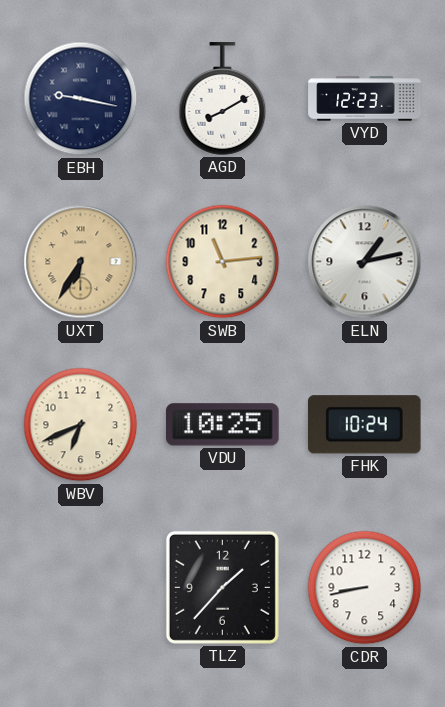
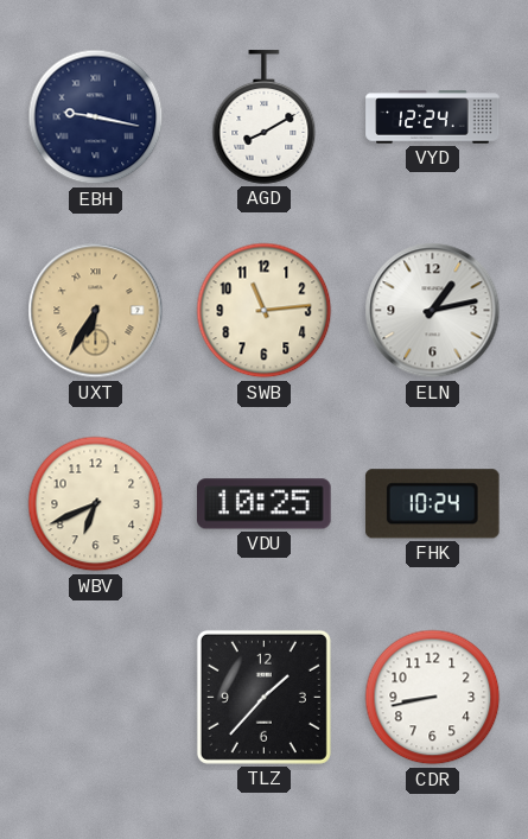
VYD: 12:23 -> 12:24
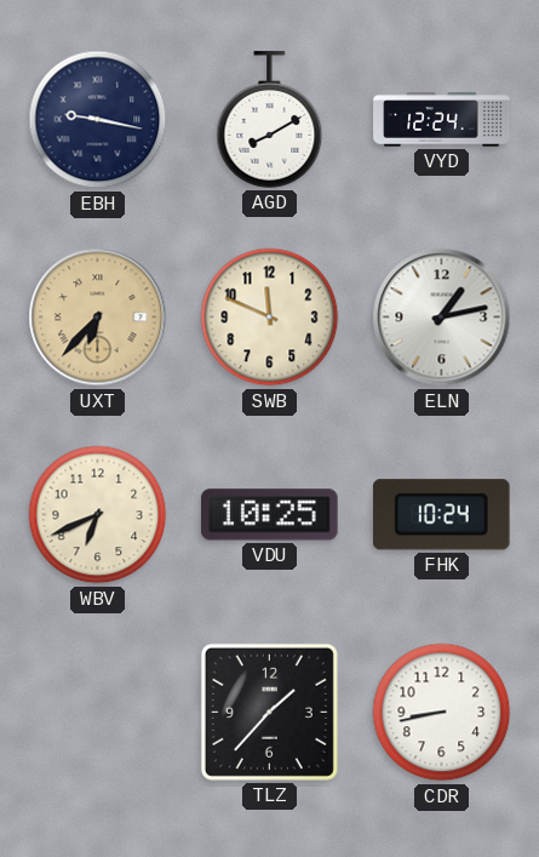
UXT: 6:35 -> 6:37
SWB: 11:14 -> 11:49
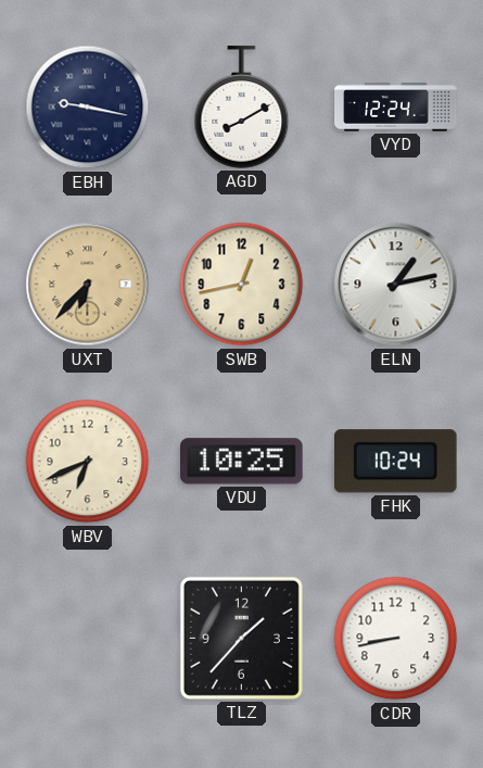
SWB: 11:49 -> 12:43
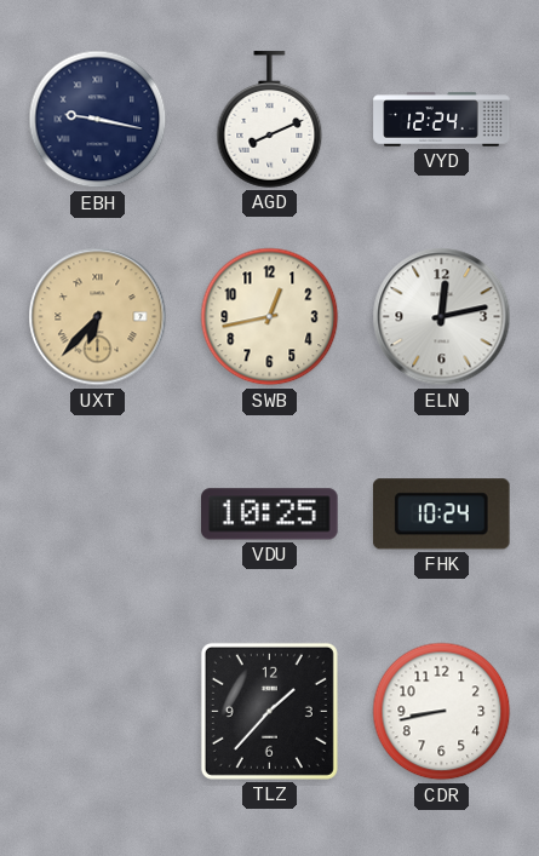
AGD: 8:10 -> 8:11
ELN: 1:13 -> 12:13
WBV: 6:41 -> none
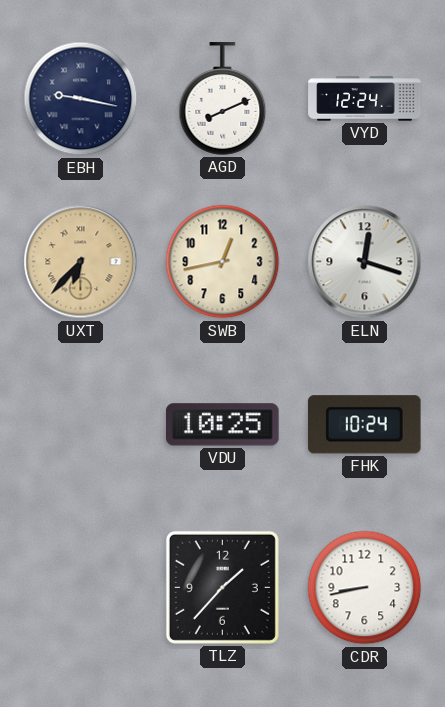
ELN: 12:13 -> 12:18
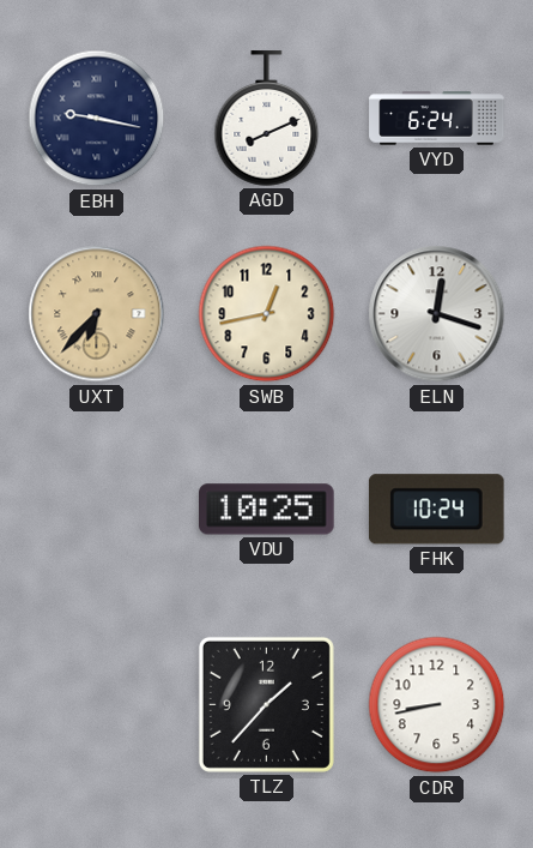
VYD: 12:24 -> 6:24
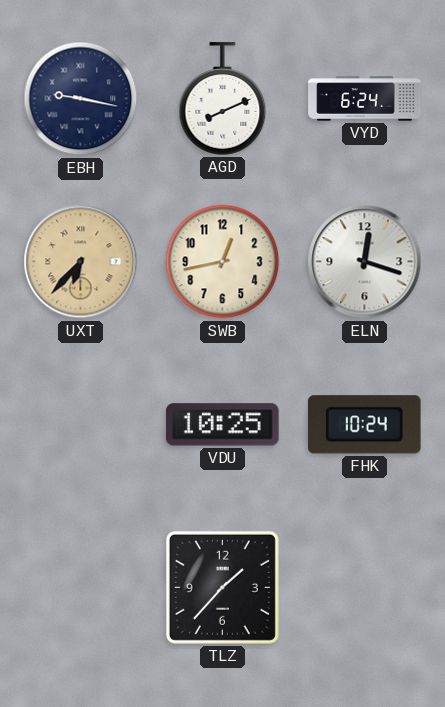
CDR: 8:43 -> none
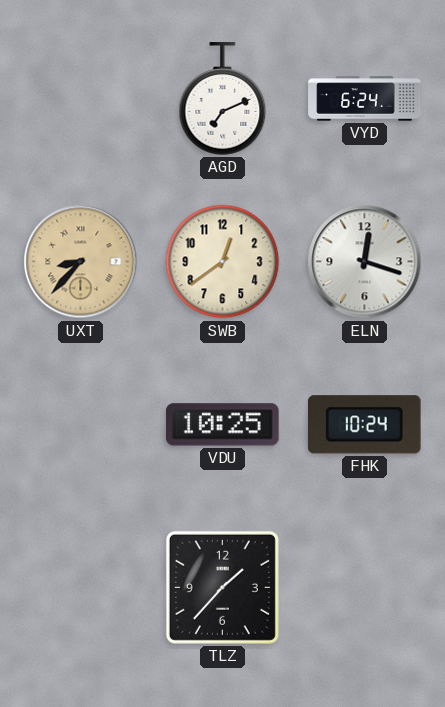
EBH: 9:17 -> none
AGD: 8:11 -> 7:11
UXT: 6:37 -> 8:37
SWB: 12:43 -> 12:39
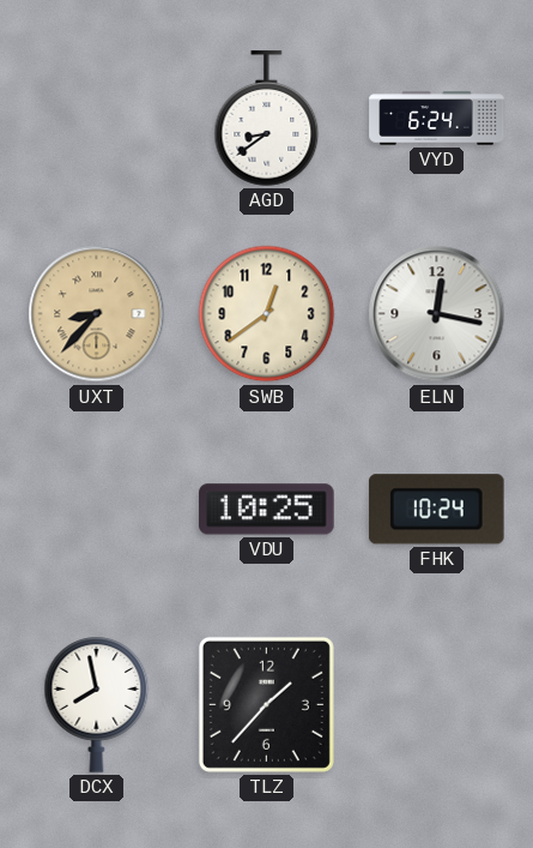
AGD: 7:11 -> 8:39
ELN: 12:18 -> 12:17
DCX: none -> 7:58
